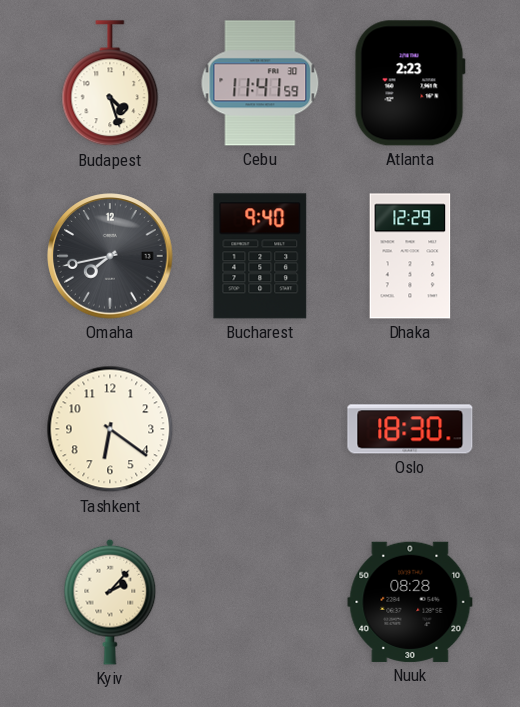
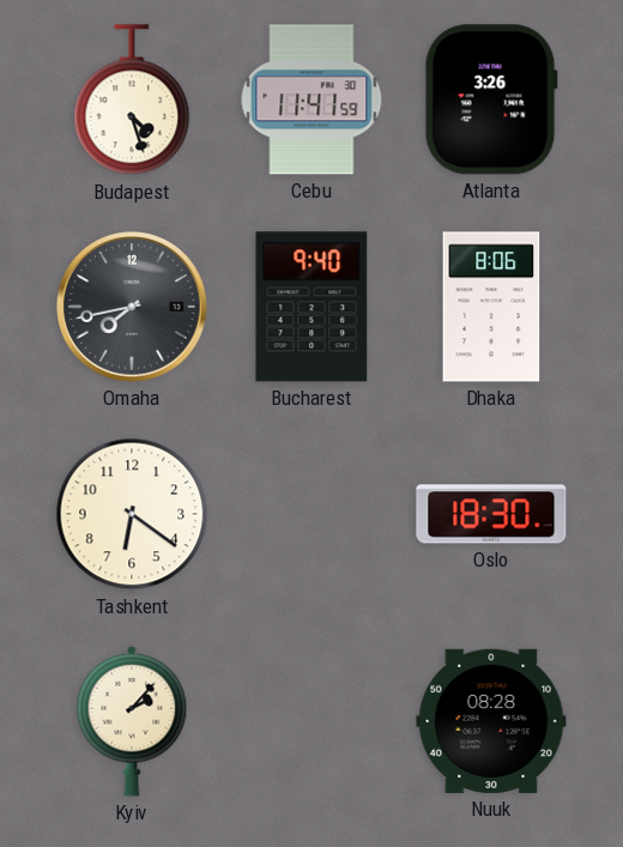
Atlanta: 2:23 -> 3:26
Dhaka: 12:29 -> 8:06
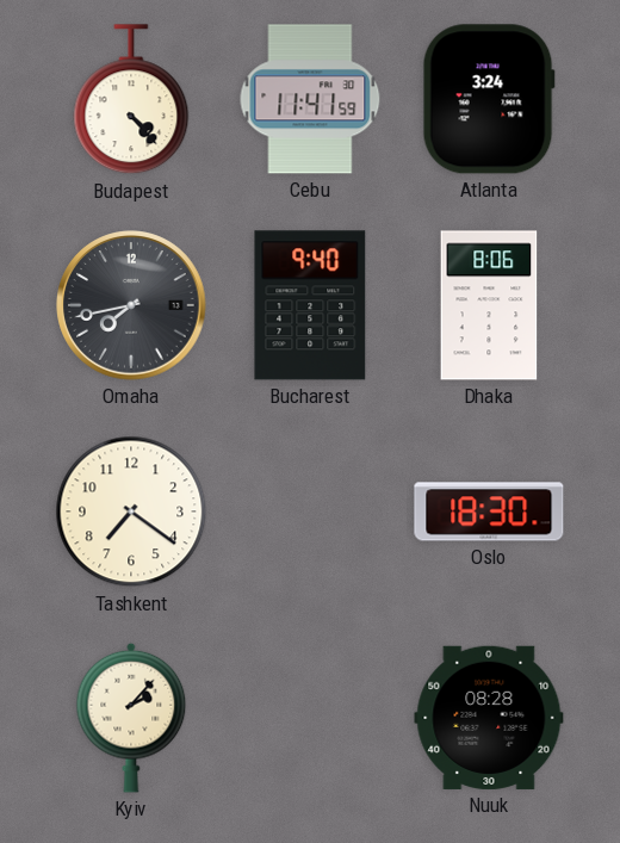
Budapest: 4:27 -> 4:23
Atlanta: 3:26 -> 3:24
Tashkent: 6:21 -> 7:21
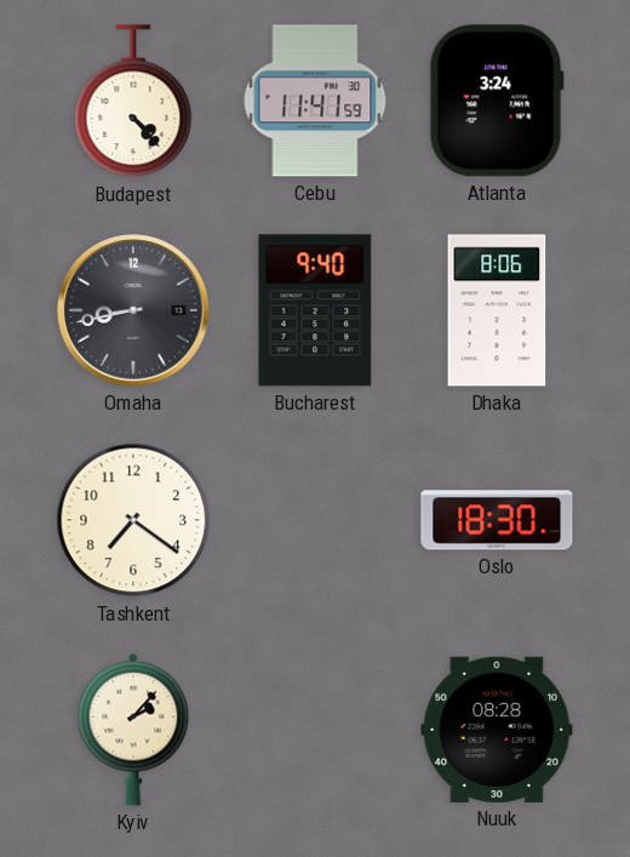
Omaha: 7:43 -> 8:43
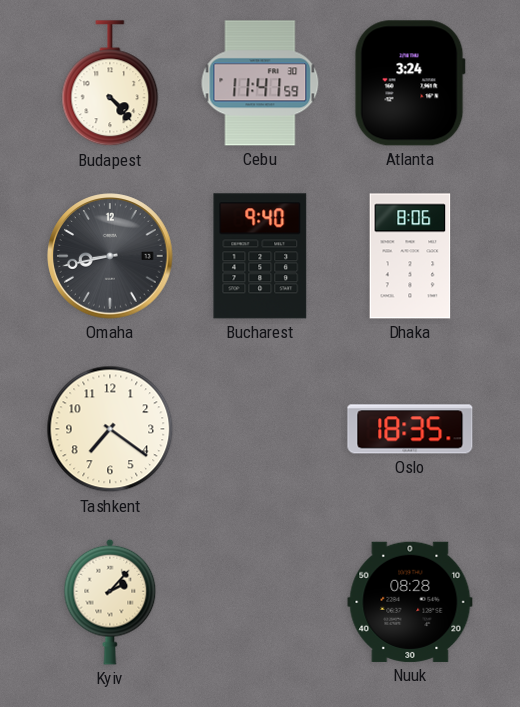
Oslo: 18:30 -> 18:35
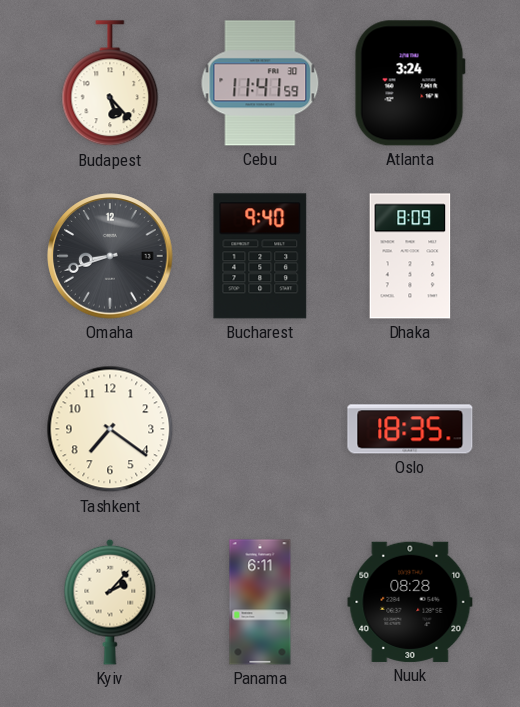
Budapest: 4:23 -> 5:23
Omaha: 8:43 -> 8:42
Dhaka: 8:06 -> 8:09
Panama: none -> 6:11
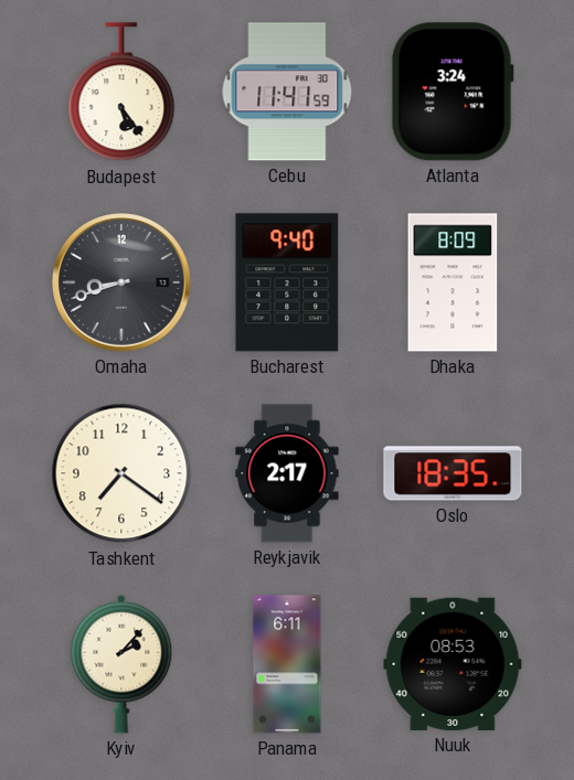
Budapest: 5:23 -> 5:24
Reykjavik: none -> 2:17
Nuuk: 08:28 -> 08:53
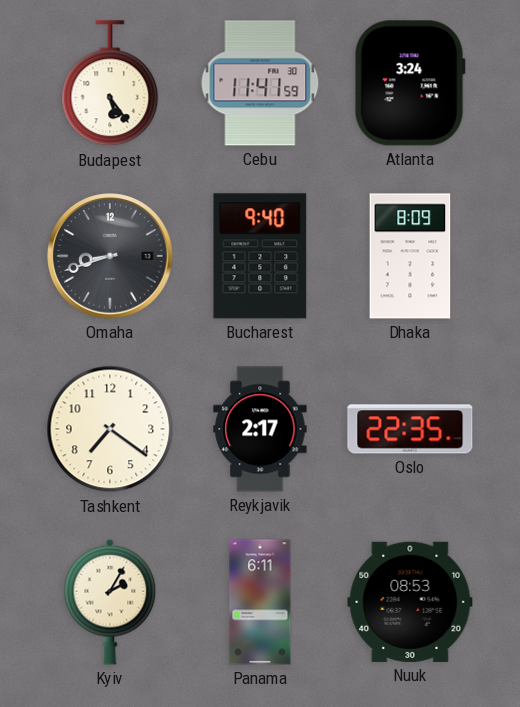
Oslo: 18:35 -> 22:35
Kyiv: 2:07 -> 2:05
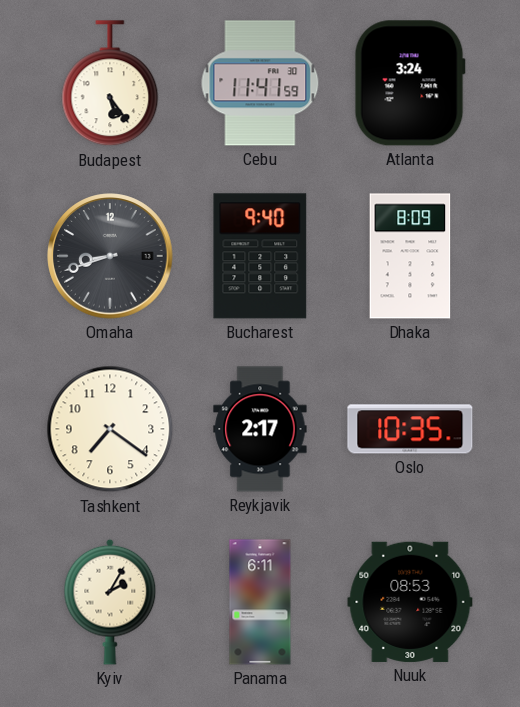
Oslo: 22:35 -> 10:35
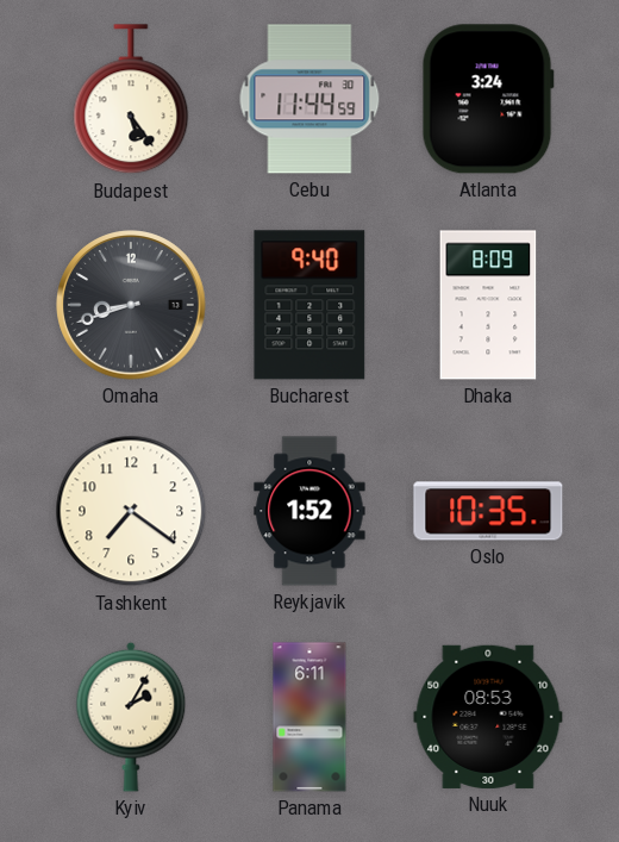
Cebu: 11:41 -> 11:44
Reykjavik: 2:17 -> 1:52
